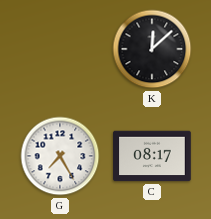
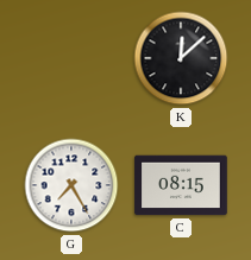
C: 08:17 -> 08:15
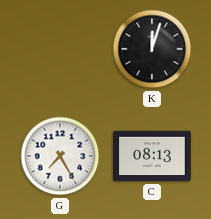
K: 12:08 -> 12:03
C: 08:15 -> 08:13
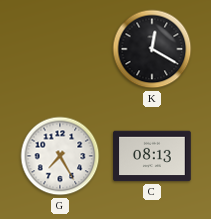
K: 12:03 -> 12:20
